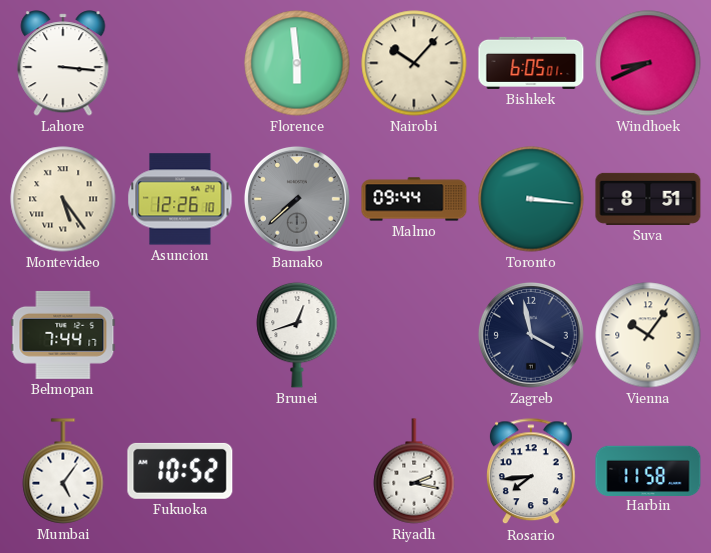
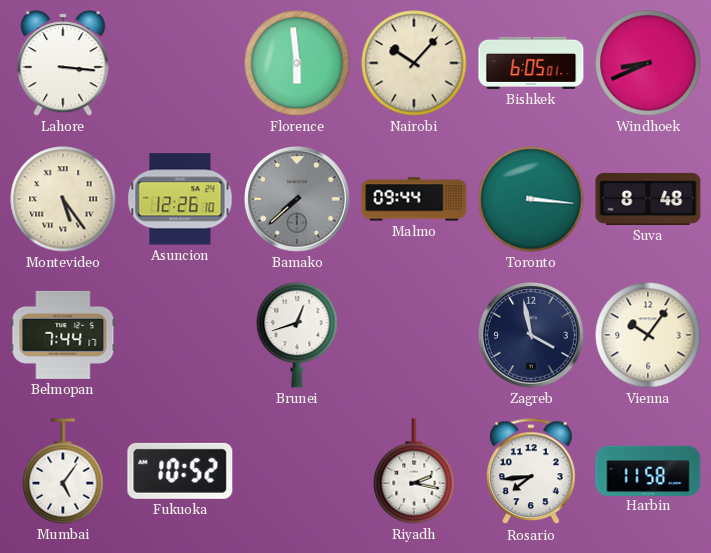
Suva: 8:51 -> 8:48
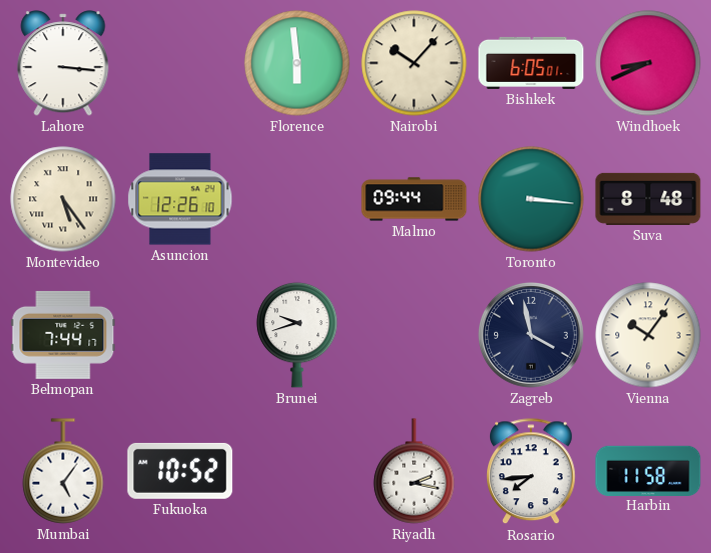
Bamako: 7:38 -> none
Brunei: 12:42 -> 9:42
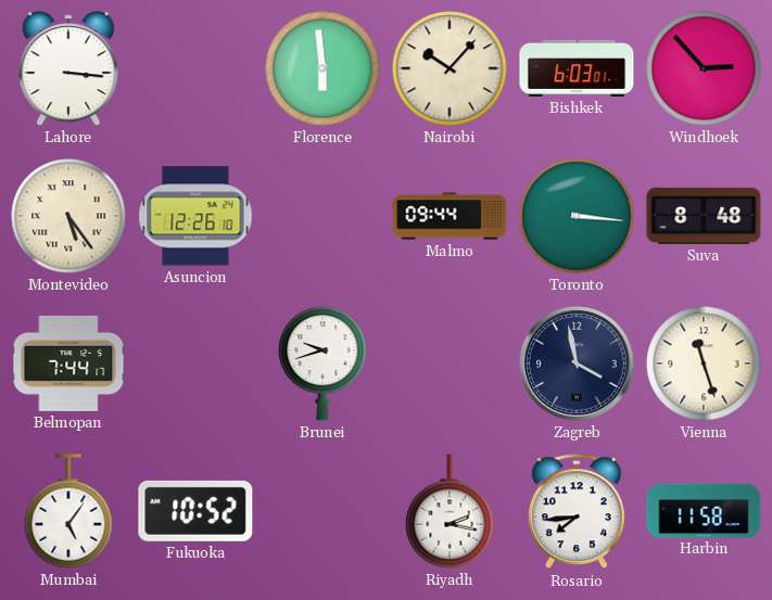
Bishkek: 6:05 -> 6:03
Windhoek: 8:41 -> 2:53
Vienna: 10:06 -> 11:27
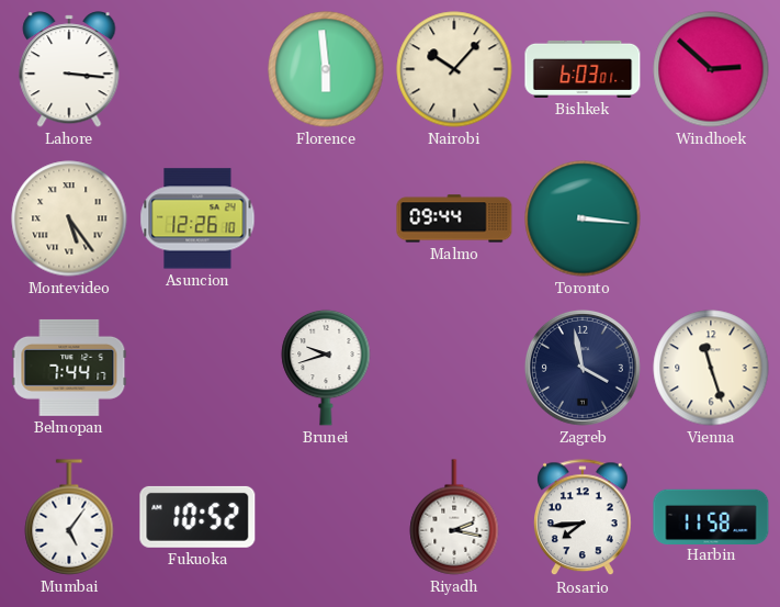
Windhoek: 2:53 -> 2:52
Suva: 8:48 -> none
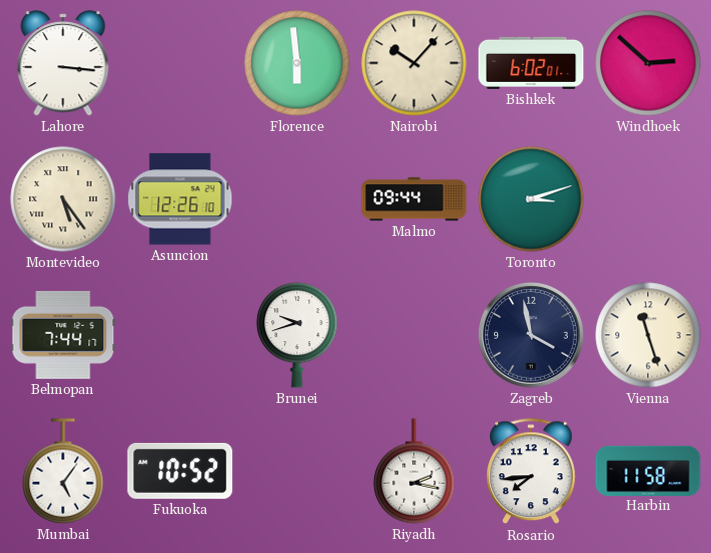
Bishkek: 6:03 -> 6:02
Toronto: 3:16 -> 3:12
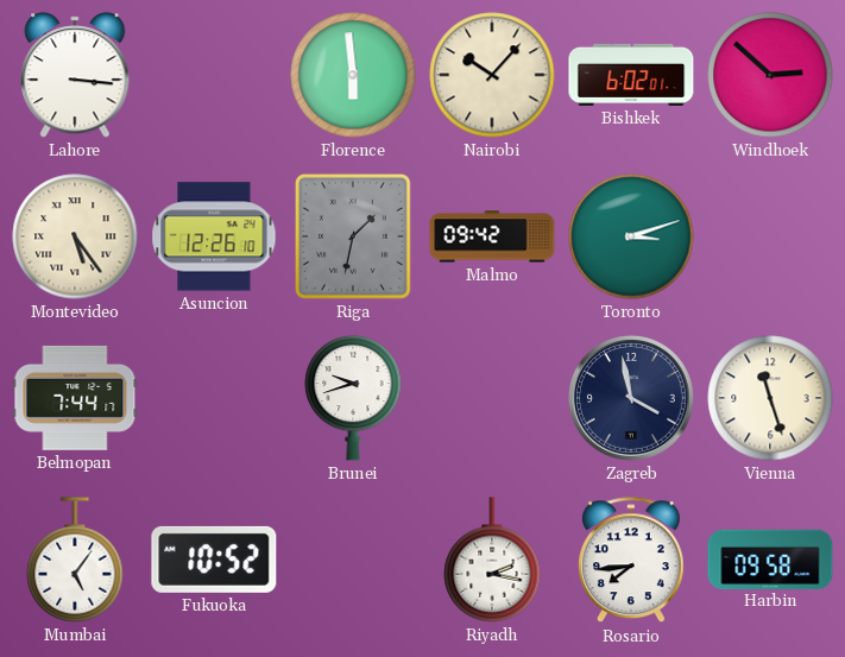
Riga: none -> 1:32
Malmo: 09:44 -> 09:42
Harbin: 11:58 -> 09:58
